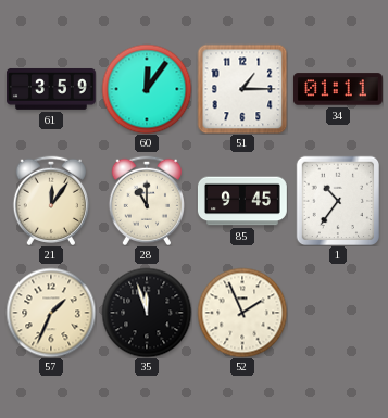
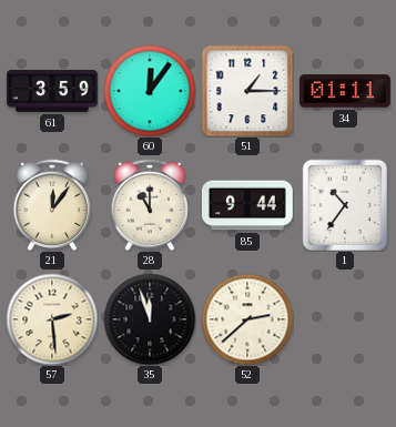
85: 9:45 -> 9:44
57: 1:34 -> 2:29
52: 1:56 -> 2:38
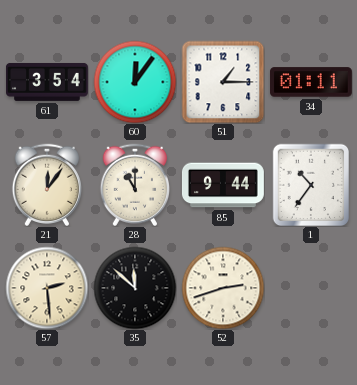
61: 3:59 -> 3:54
35: 11:57 -> 11:52
52: 2:38 -> 2:42
